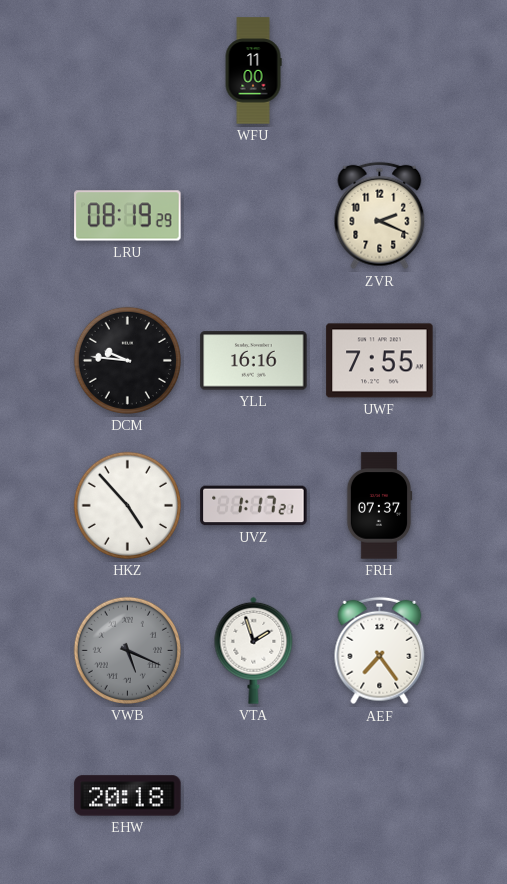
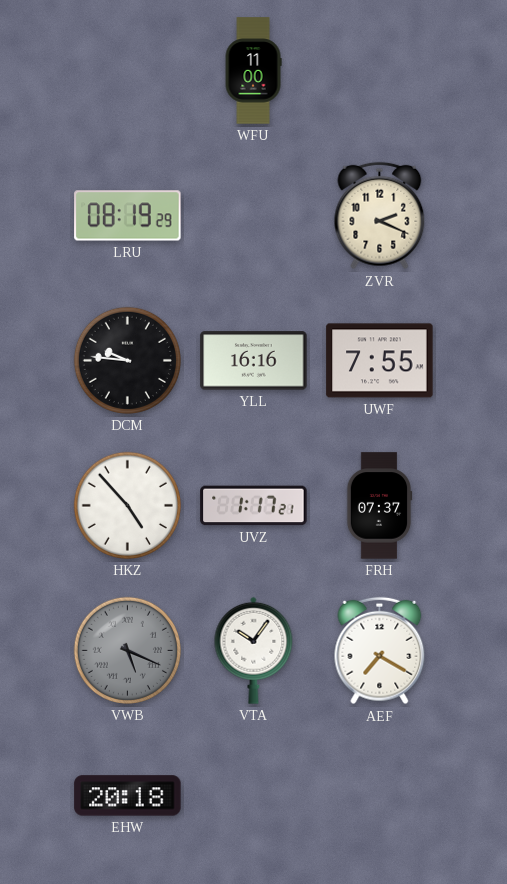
VTA: 1:57 -> 10:06
AEF: 7:24 -> 7:20
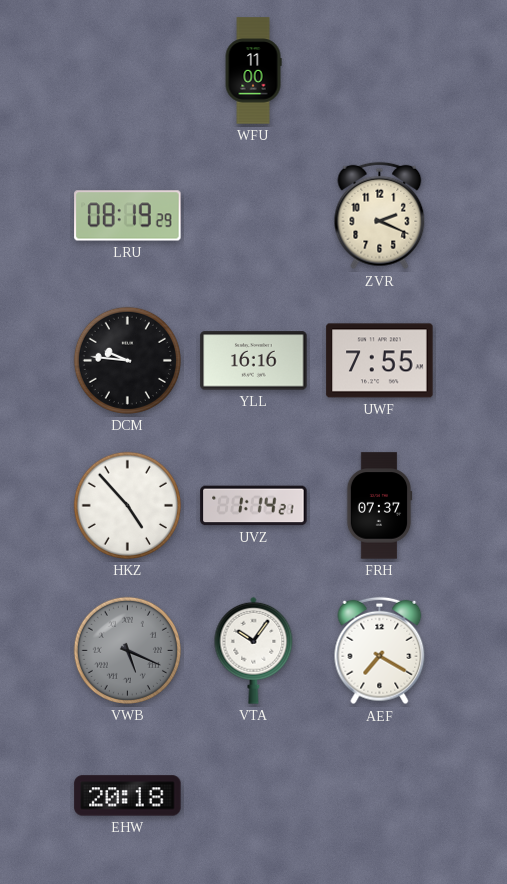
UVZ: 1:17 -> 1:14
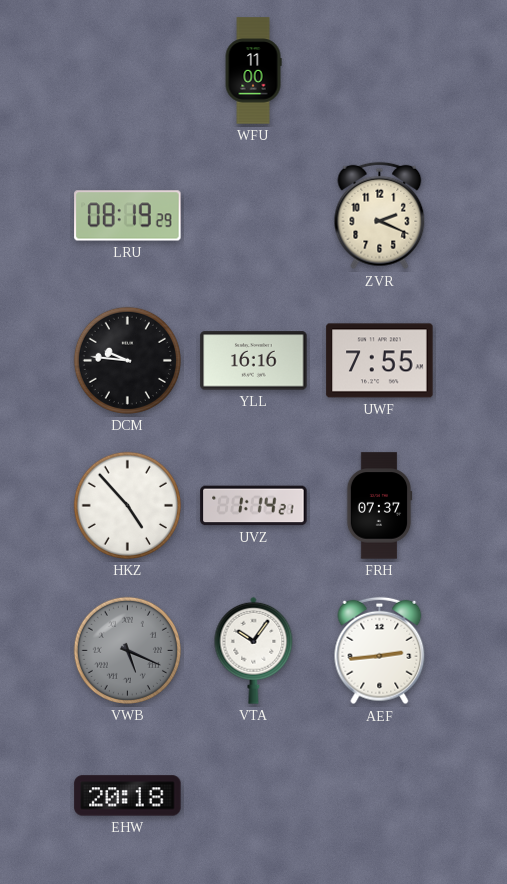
AEF: 7:20 -> 2:44
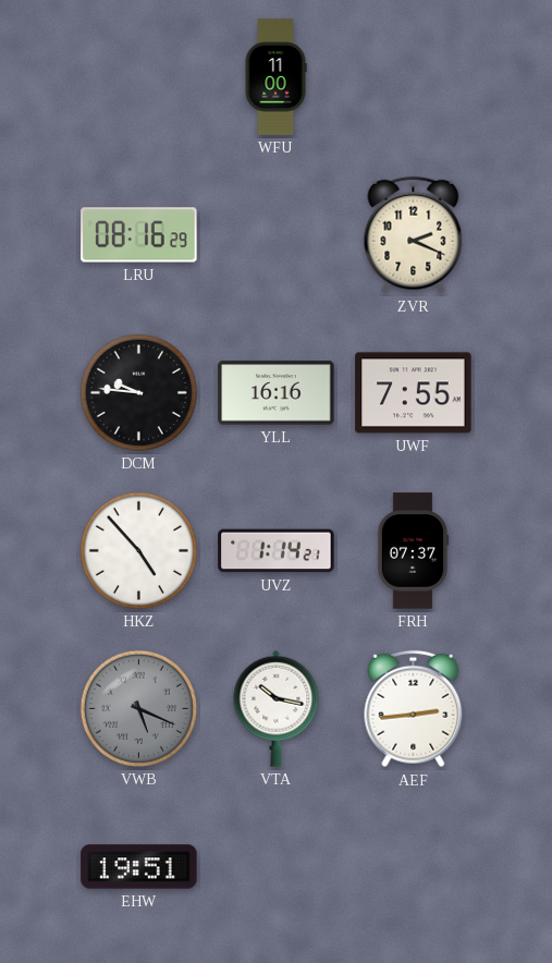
LRU: 08:19 -> 08:16
VTA: 10:06 -> 10:17
EHW: 20:18 -> 19:51
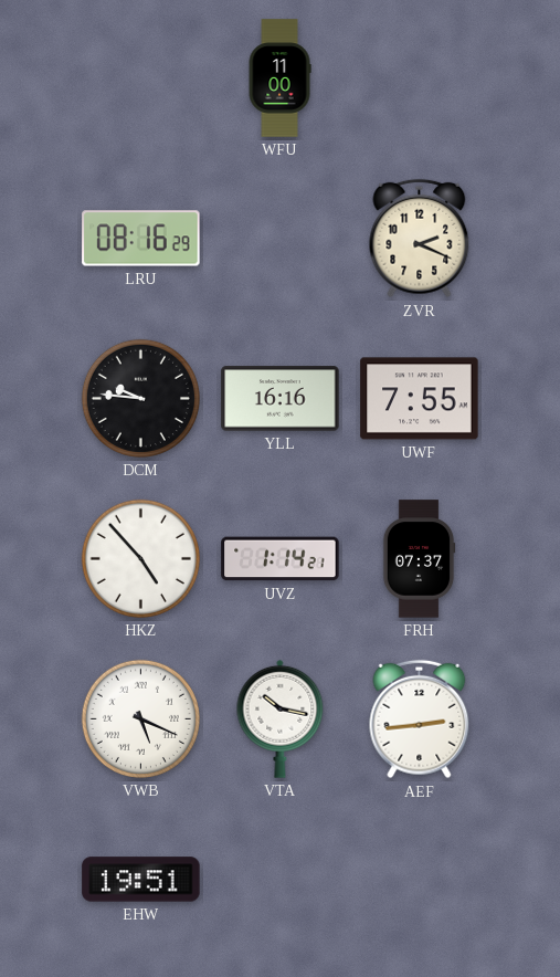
VWB dial: grey -> white
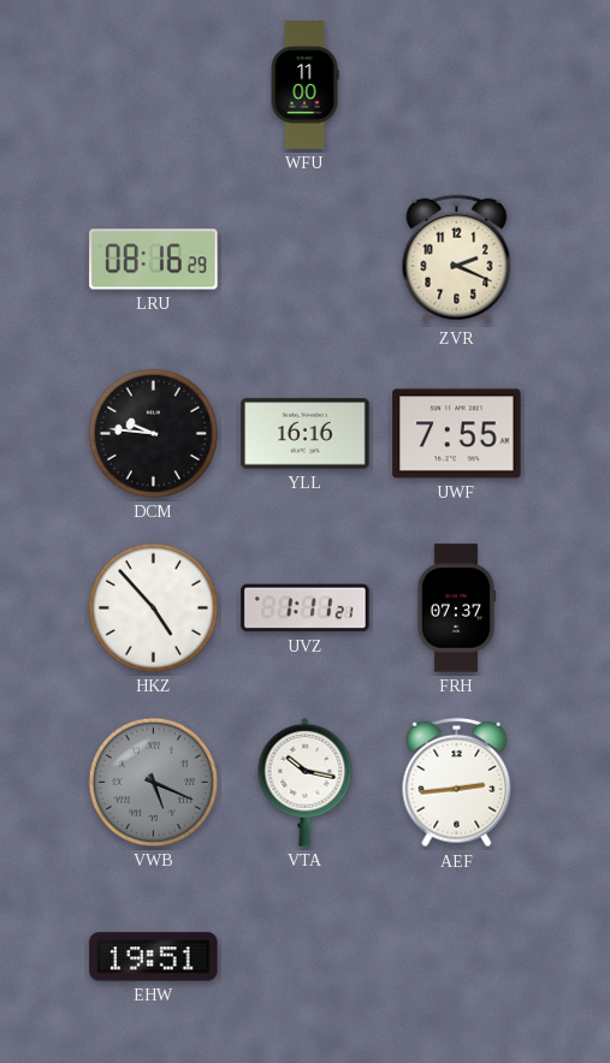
UVZ: 1:14 -> 1:11
VWB dial: white -> grey
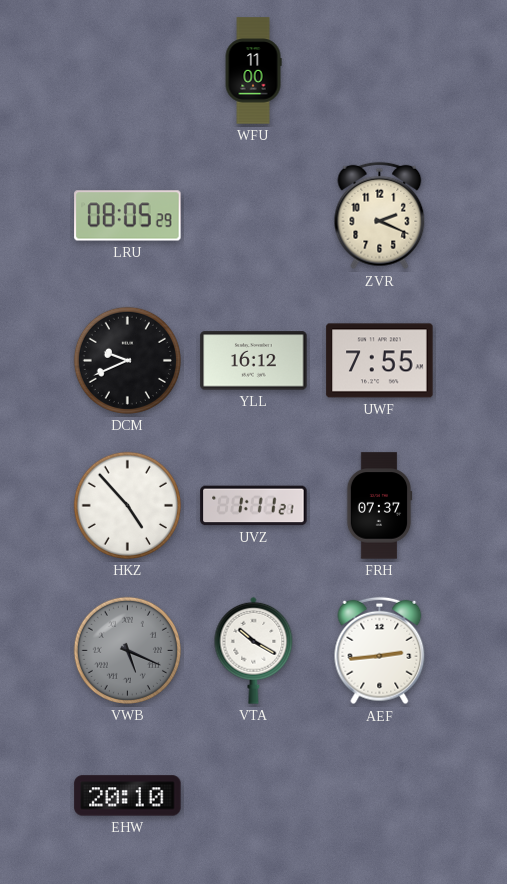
LRU: 08:16 -> 08:05
DCM: 9:46 -> 9:41
YLL: 16:16 -> 16:12
VTA: 10:17 -> 10:20
EHW: 19:51 -> 20:10
